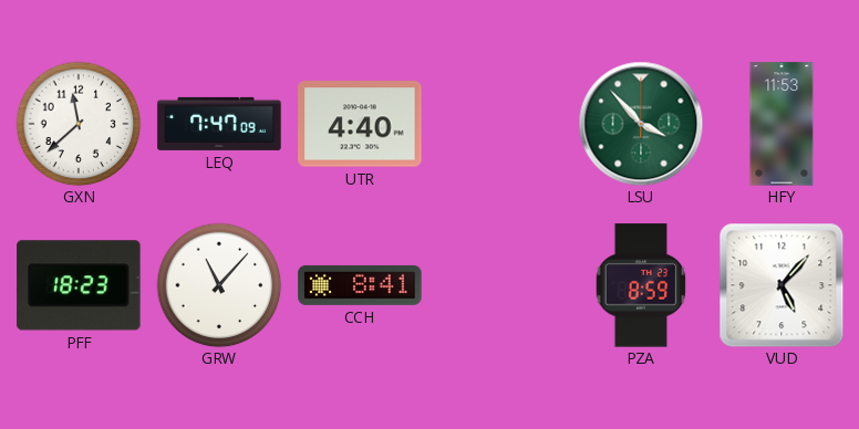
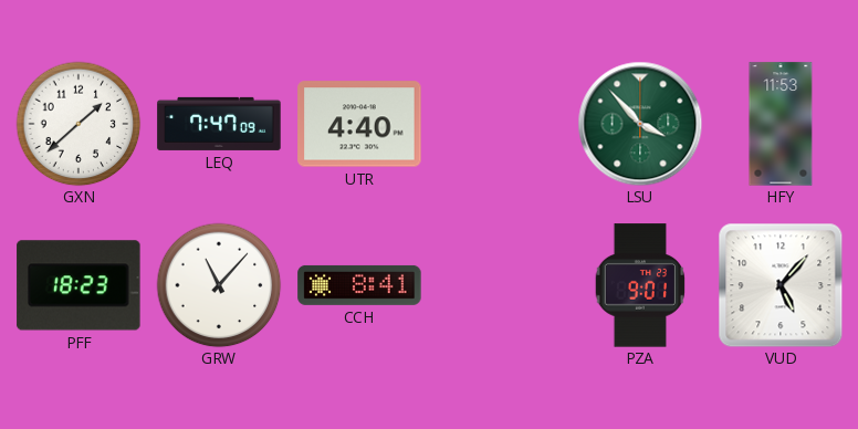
GXN: 11:38 -> 1:38
PZA: 8:59 -> 9:01
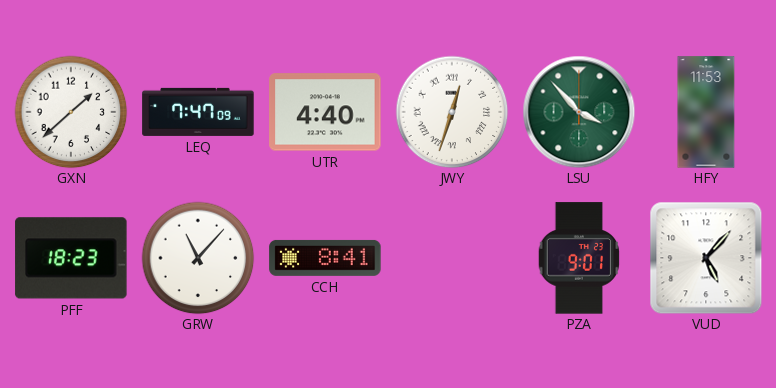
JWY: none -> 12:33
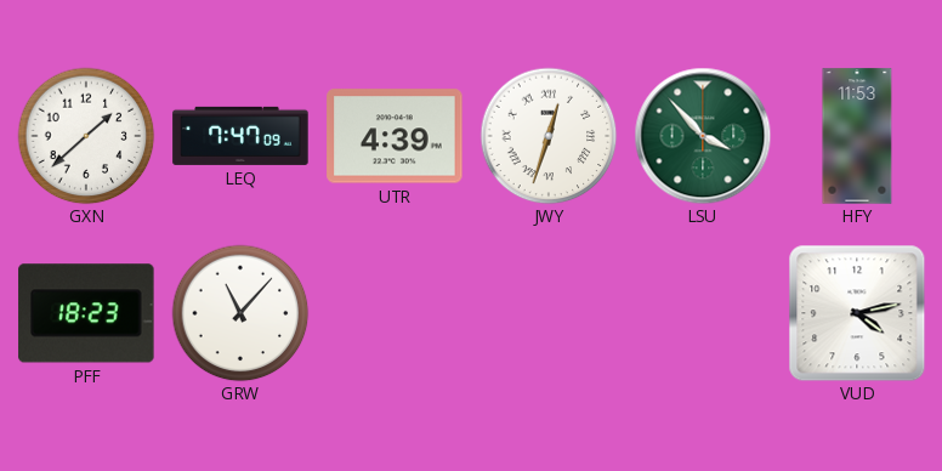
UTR: 4:40 -> 4:39
CCH: 8:41 -> none
PZA: 9:01 -> none
VUD: 5:07 -> 4:13
